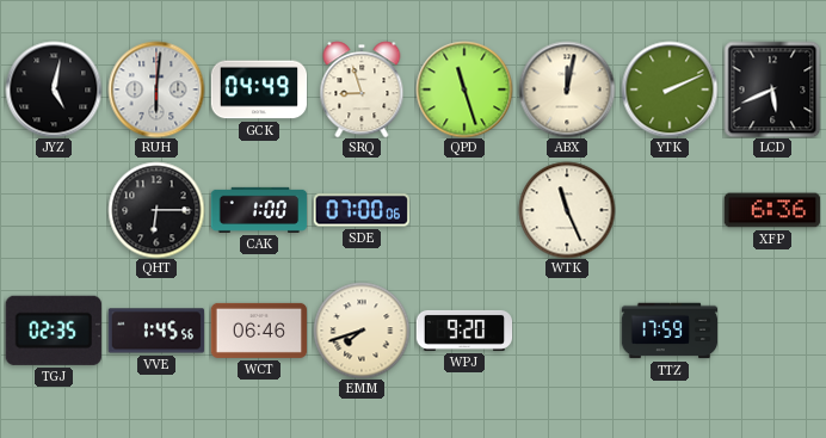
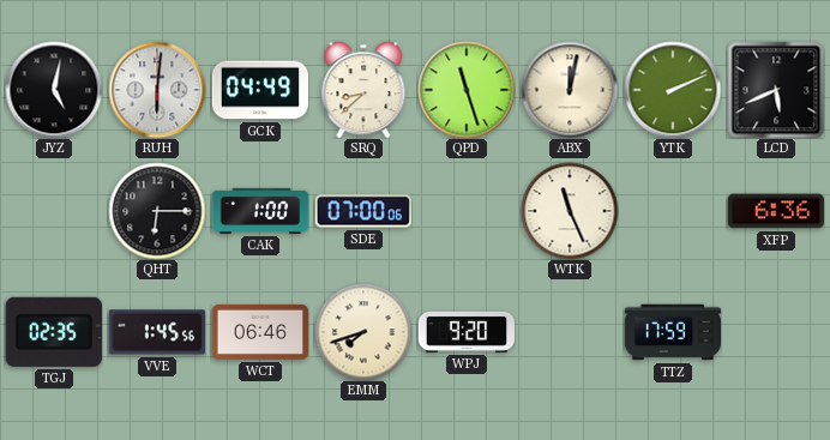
SRQ: 8:57 -> 8:38
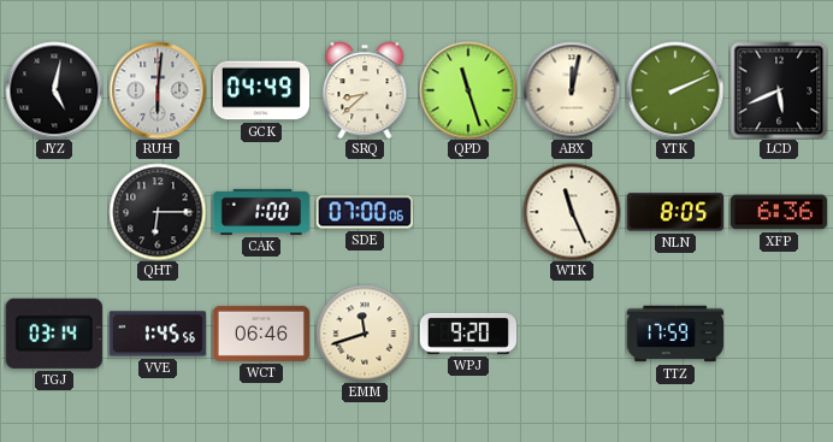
NLN: none -> 8:05
TGJ: 02:35 -> 03:14
EMM: 7:42 -> 11:42
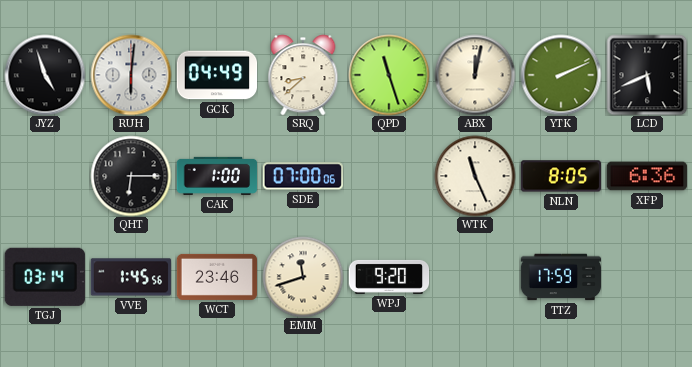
JYZ: 5:02 -> 4:57
WCT: 06:46 -> 23:46
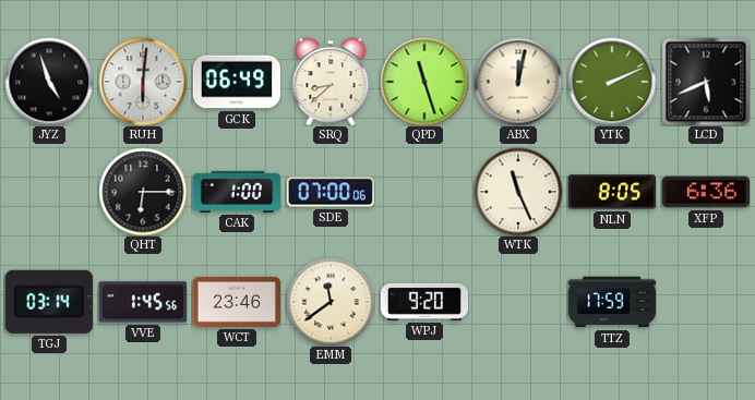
GCK: 04:49 -> 06:49
EMM: 11:42 -> 11:39
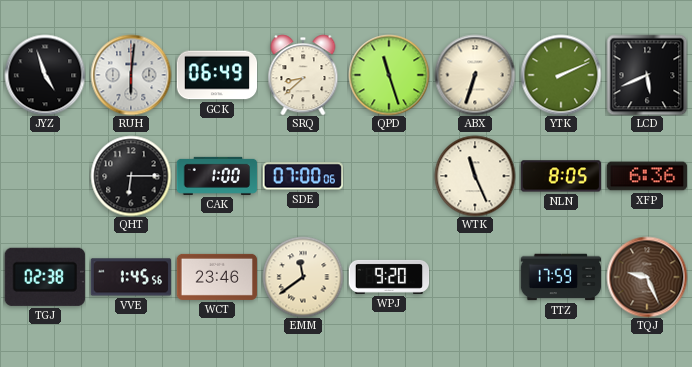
ABX: 12:02 -> 6:33
TGJ: 03:14 -> 02:38
TQJ: none -> 9:26
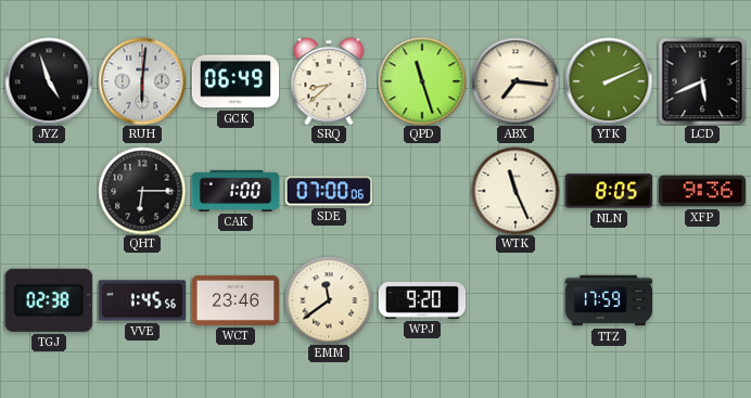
ABX: 6:33 -> 7:16
XFP: 6:36 -> 9:36
TQJ: 9:26 -> none
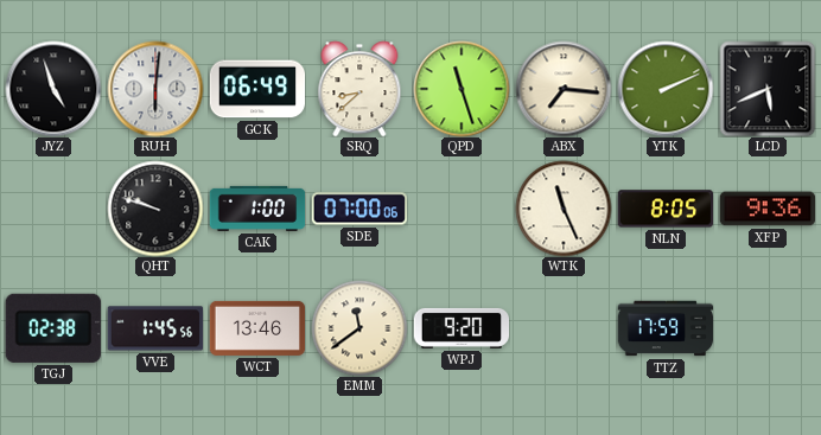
QHT: 6:15 -> 9:48
WCT: 23:46 -> 13:46
